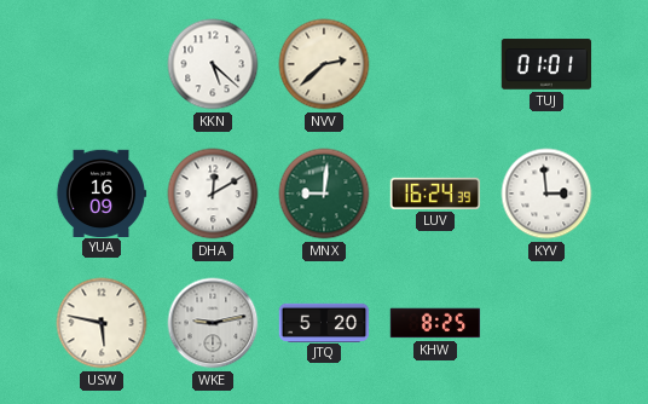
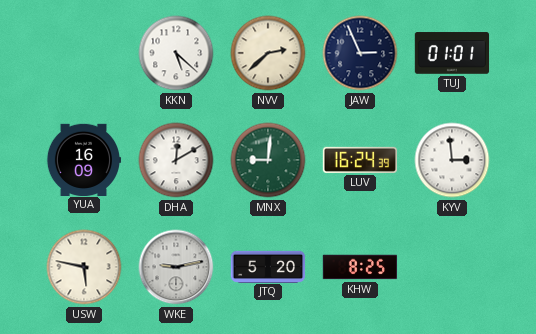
JAW: none -> 2:56
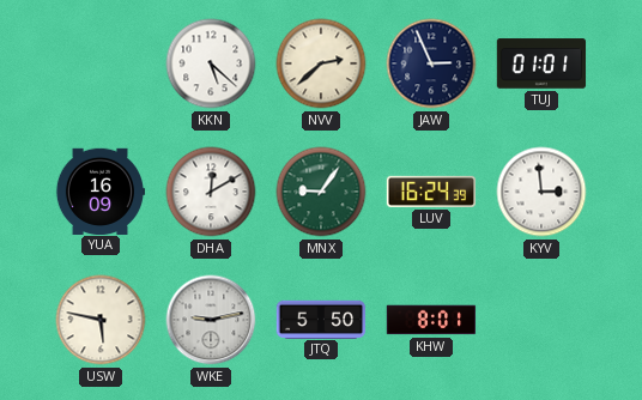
MNX: 9:01 -> 9:06
JTQ: 5:20 -> 5:50
KHW: 8:25 -> 8:01
